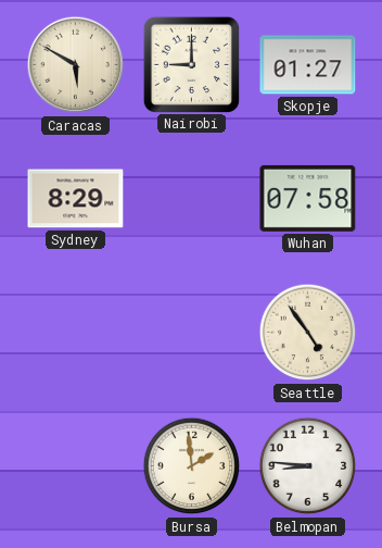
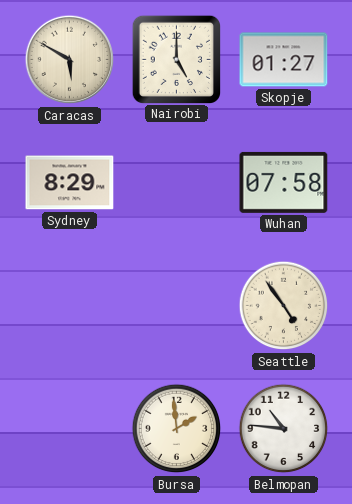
Nairobi: 9:00 -> 5:00
Belmopan: 8:46 -> 10:46
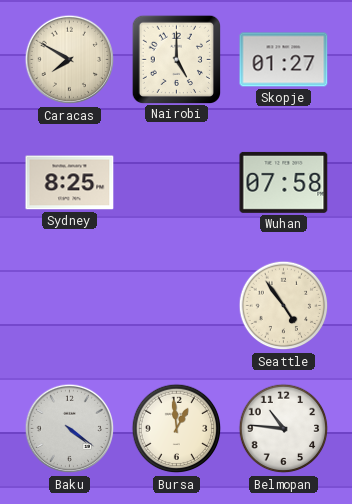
Caracas: 5:50 -> 7:50
Sydney: 8:29 -> 8:25
Baku: none -> 4:21
Bursa: 1:59 -> 12:59
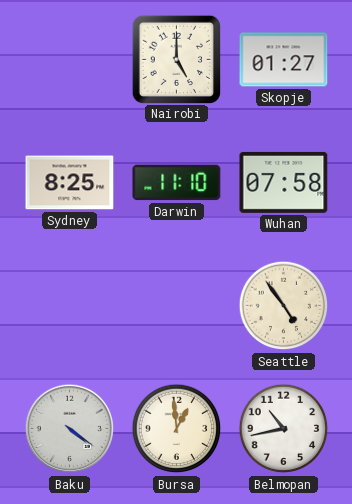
Caracas: 7:50 -> none
Darwin: none -> 11:10
Belmopan: 10:46 -> 10:43
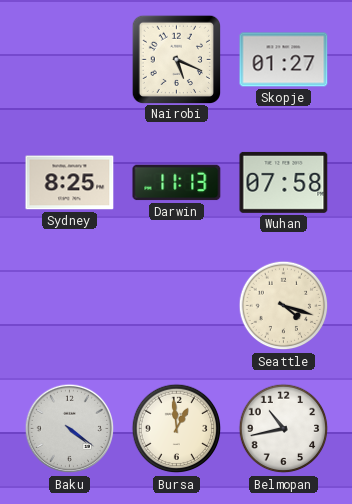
Nairobi: 5:00 -> 5:19
Darwin: 11:10 -> 11:13
Seattle: 4:54 -> 4:18
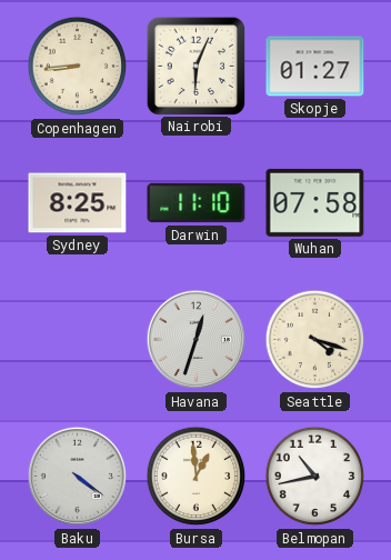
Copenhagen: none -> 8:44
Nairobi: 5:19 -> 6:04
Darwin: 11:13 -> 11:10
Havana: none -> 12:33
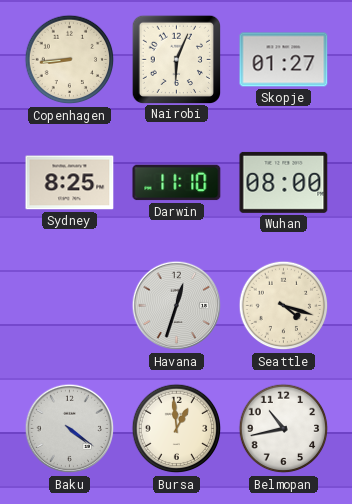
Wuhan: 07:58 -> 08:00
